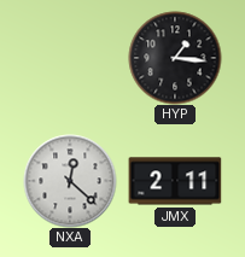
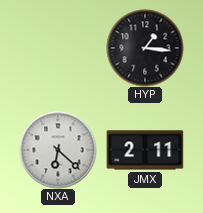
NXA: 12:22 -> 6:22
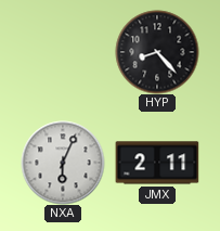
HYP: 1:16 -> 8:23
NXA: 6:22 -> 6:04
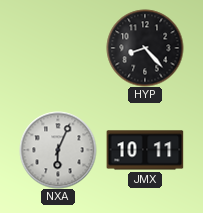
JMX: 2:11 -> 10:11
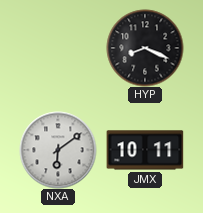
HYP: 8:23 -> 8:19
NXA: 6:04 -> 6:09
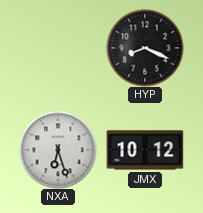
NXA: 6:09 -> 6:27
JMX: 10:11 -> 10:12
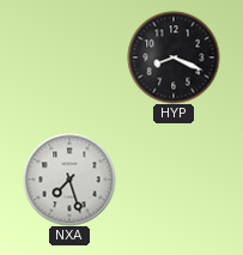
NXA: 6:27 -> 7:27
JMX: 10:12 -> none
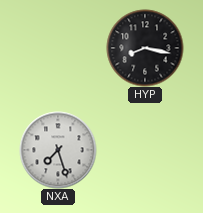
HYP: 8:19 -> 8:17
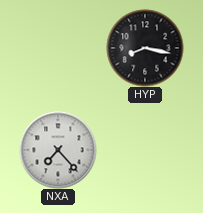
NXA: 7:27 -> 7:23
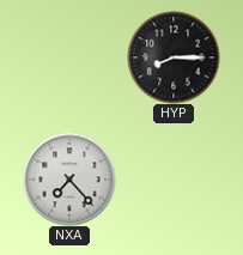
HYP: 8:17 -> 8:15
